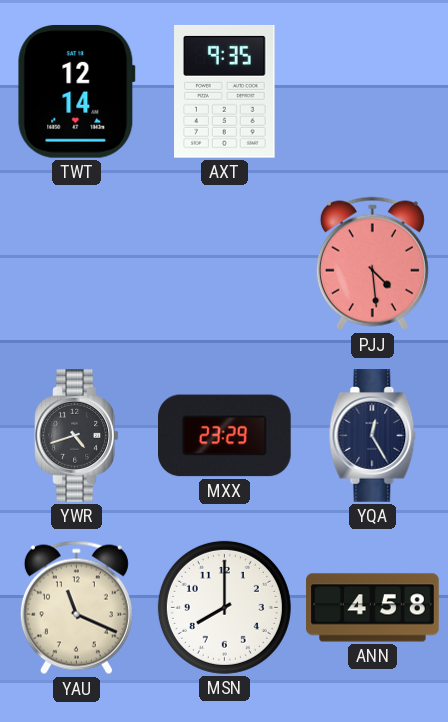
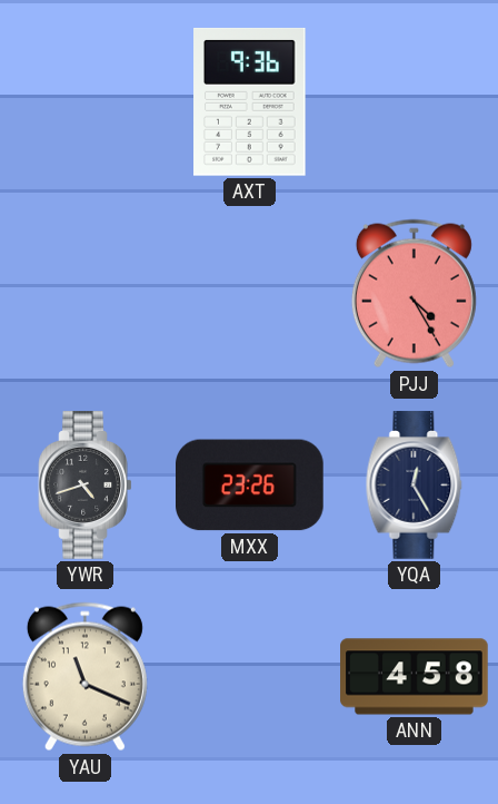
TWT: 12:14 -> none
AXT: 9:35 -> 9:36
PJJ: 4:29 -> 4:25
MXX: 23:29 -> 23:26
MSN: 8:00 -> none
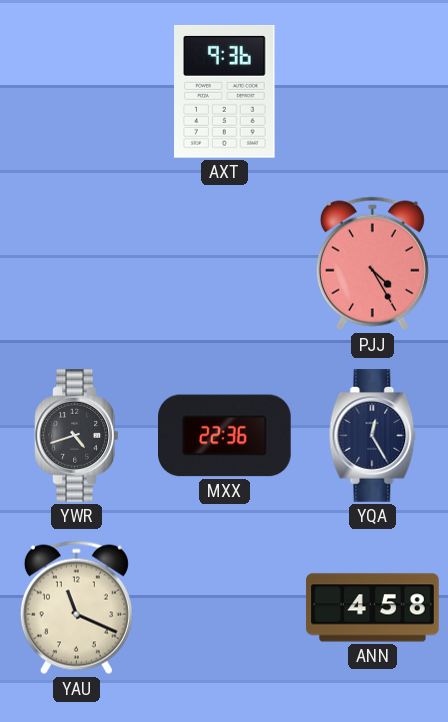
MXX: 23:26 -> 22:36
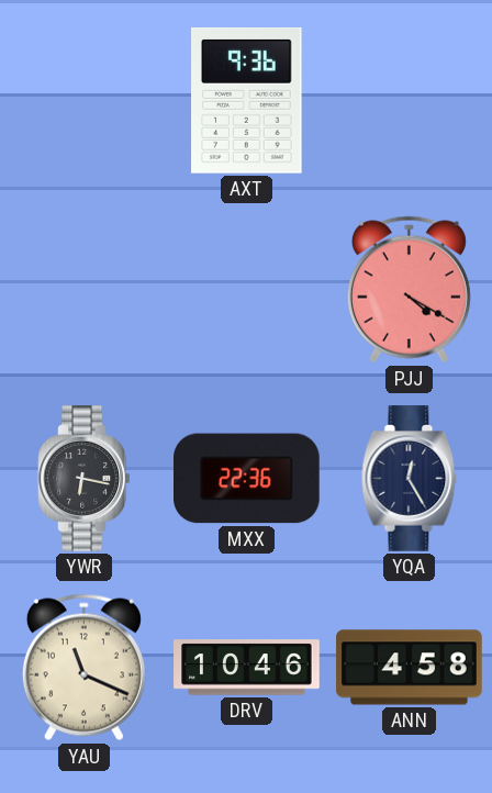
PJJ: 4:25 -> 4:20
YWR: 4:42 -> 6:17
DRV: none -> 10:46
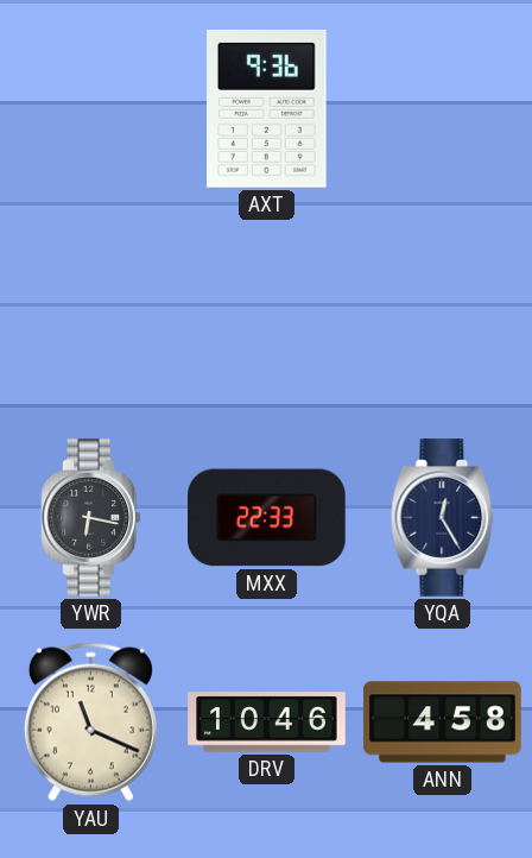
PJJ: 4:20 -> none
MXX: 22:36 -> 22:33
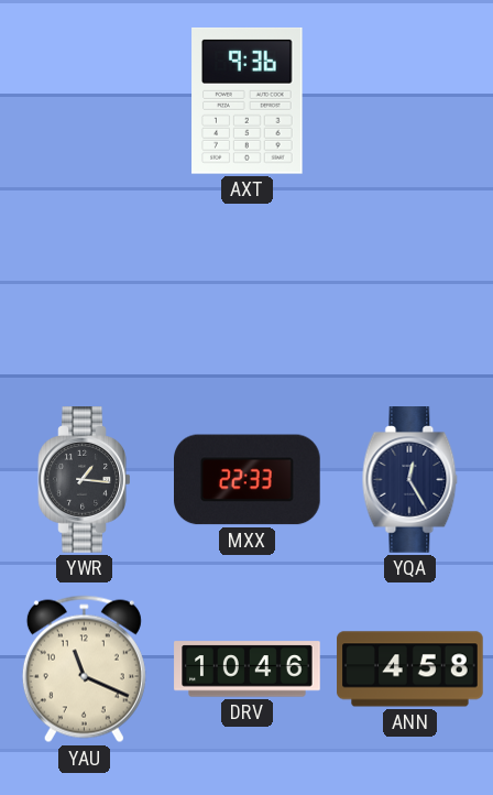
YWR: 6:17 -> 1:16
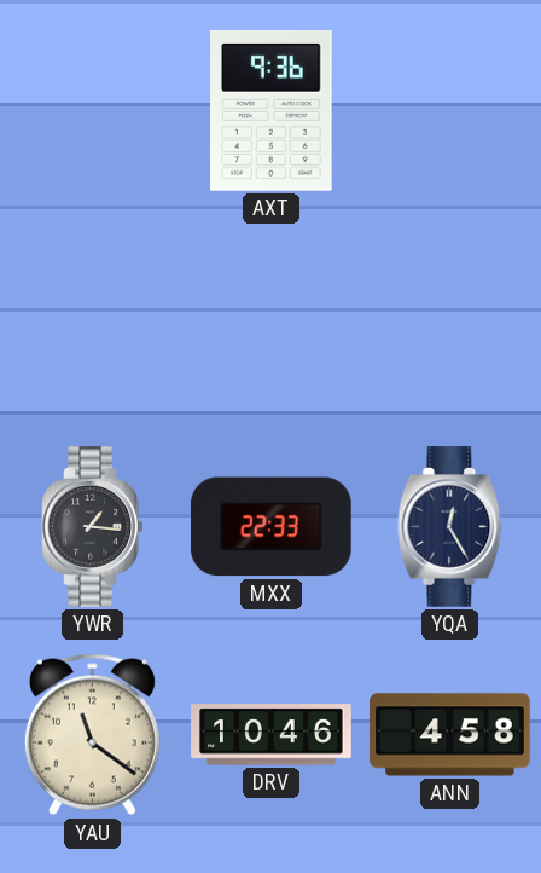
YAU: 11:19 -> 11:21
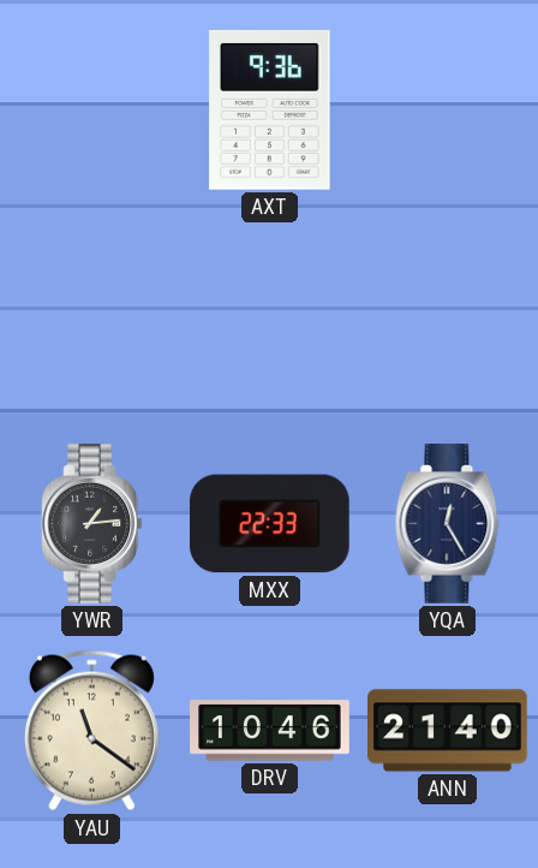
YWR: 1:16 -> 1:14
ANN: 4:58 -> 21:40
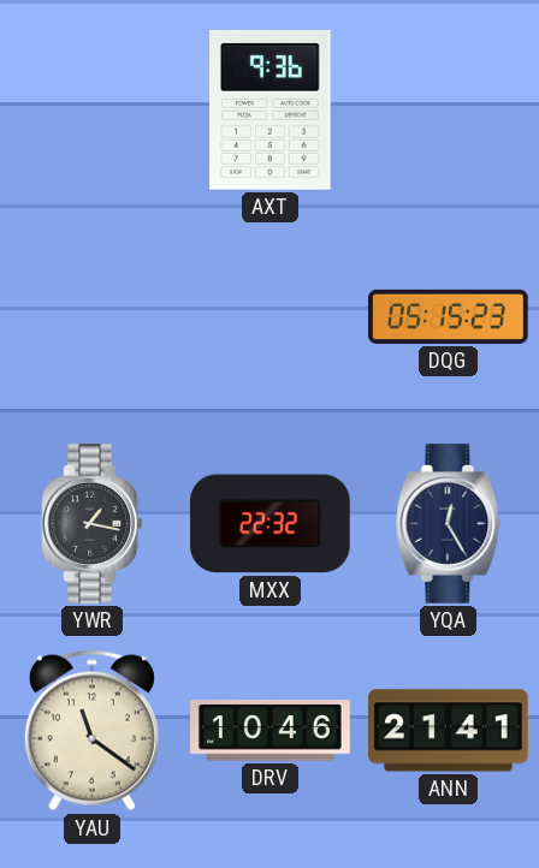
DQG: none -> 05:15
YWR: 1:14 -> 1:17
MXX: 22:33 -> 22:32
ANN: 21:40 -> 21:41
